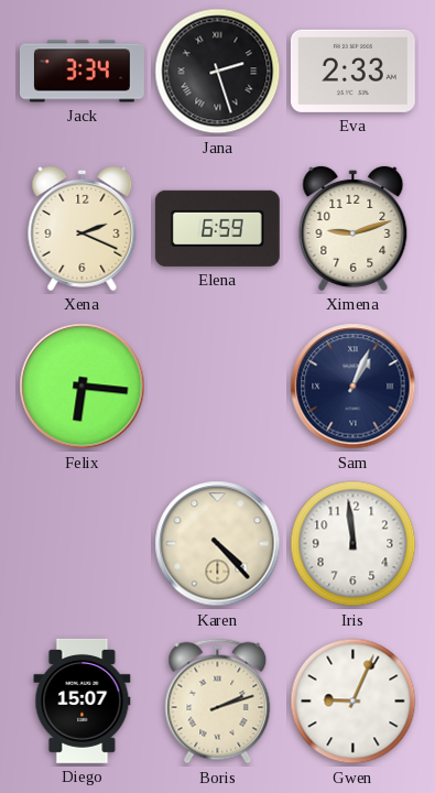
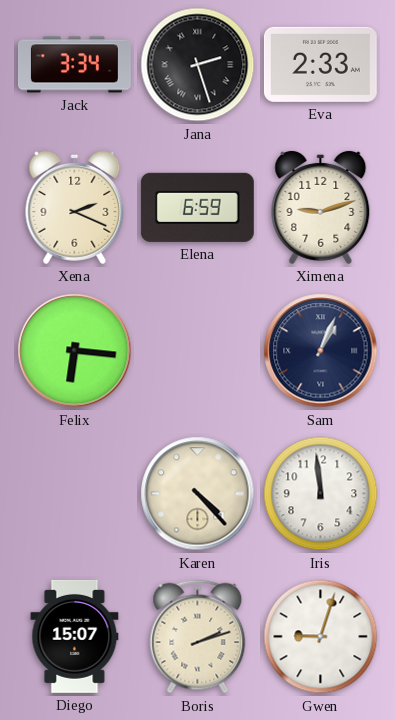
Gwen: 9:04 -> 9:03
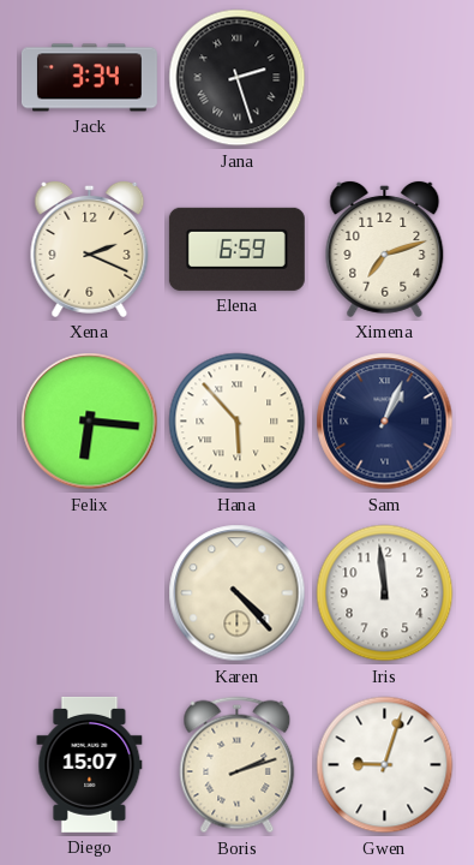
Eva: 2:33 -> none
Ximena: 9:12 -> 7:12
Hana: none -> 5:53
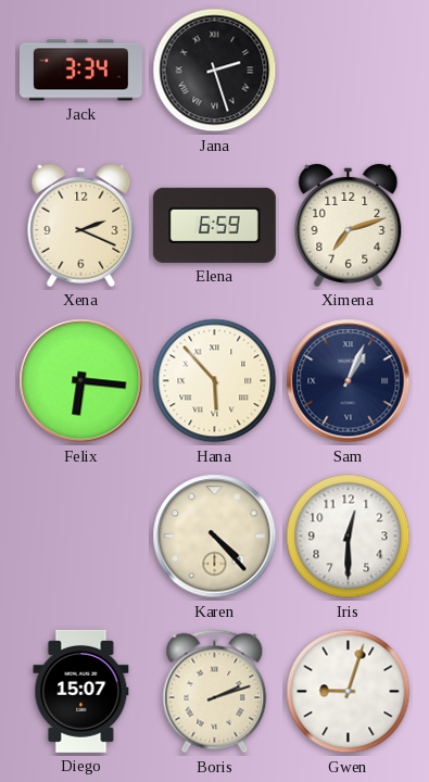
Iris: 11:59 -> 12:30
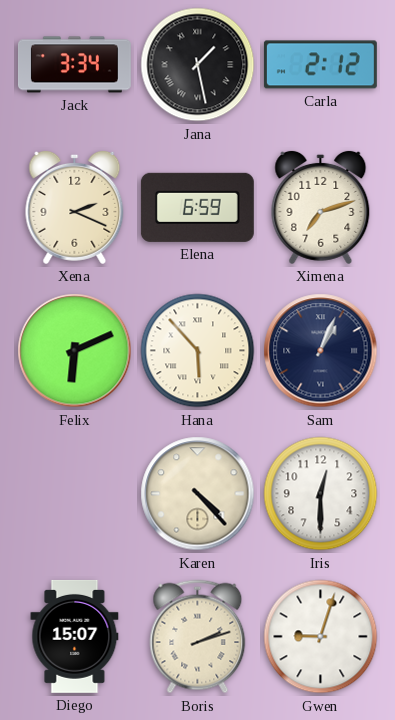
Jana: 2:27 -> 1:28
Carla: none -> 2:12
Felix: 6:16 -> 6:11
